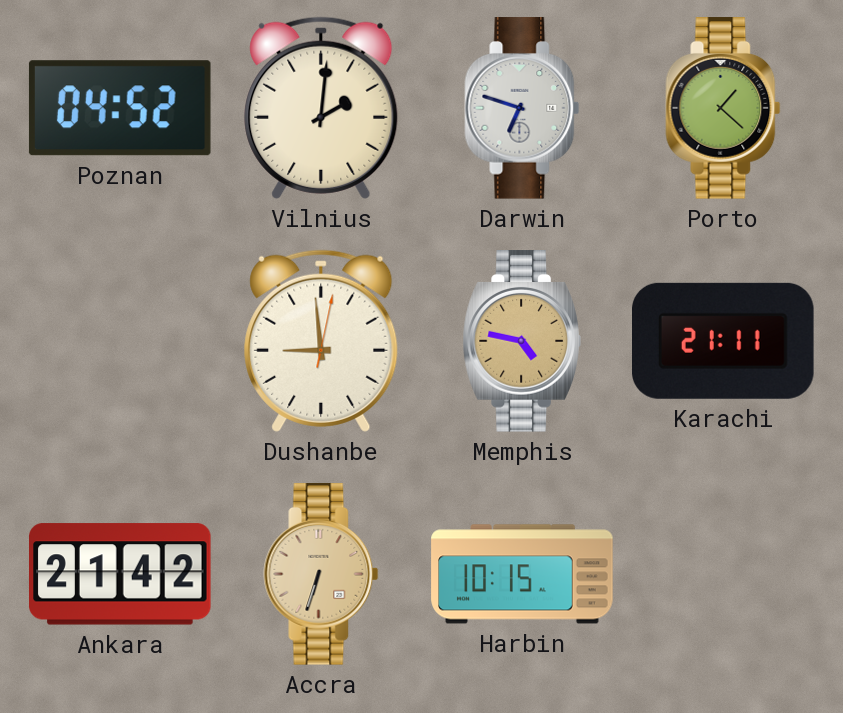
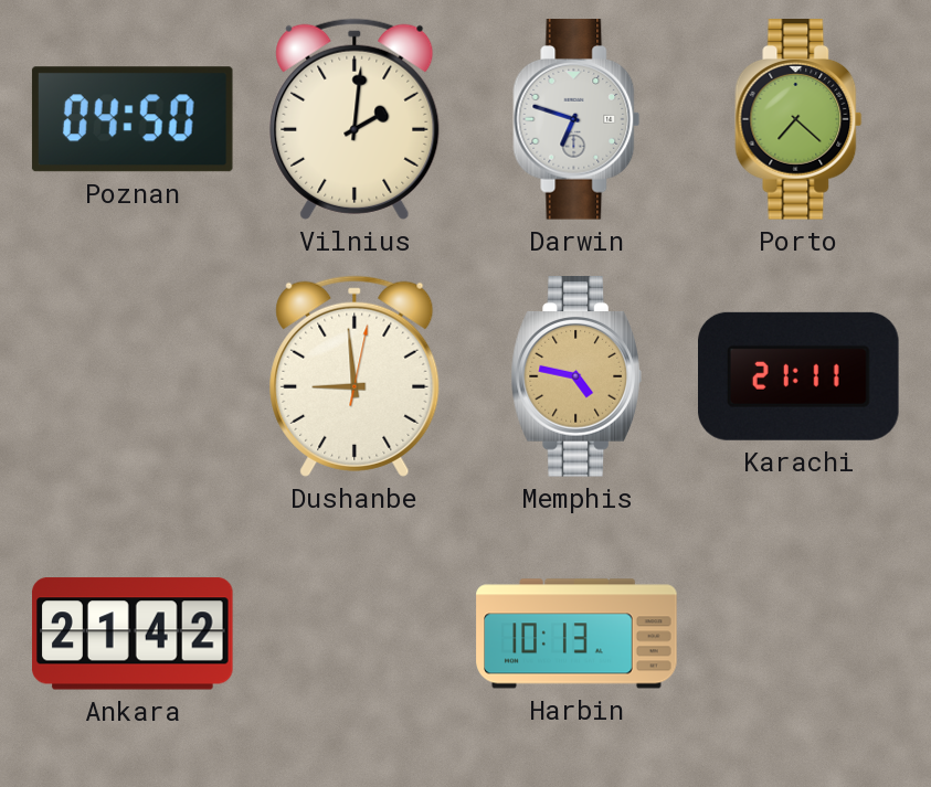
Poznan: 04:52 -> 04:50
Porto: 1:22 -> 7:22
Accra: 6:33 -> none
Harbin: 10:15 -> 10:13
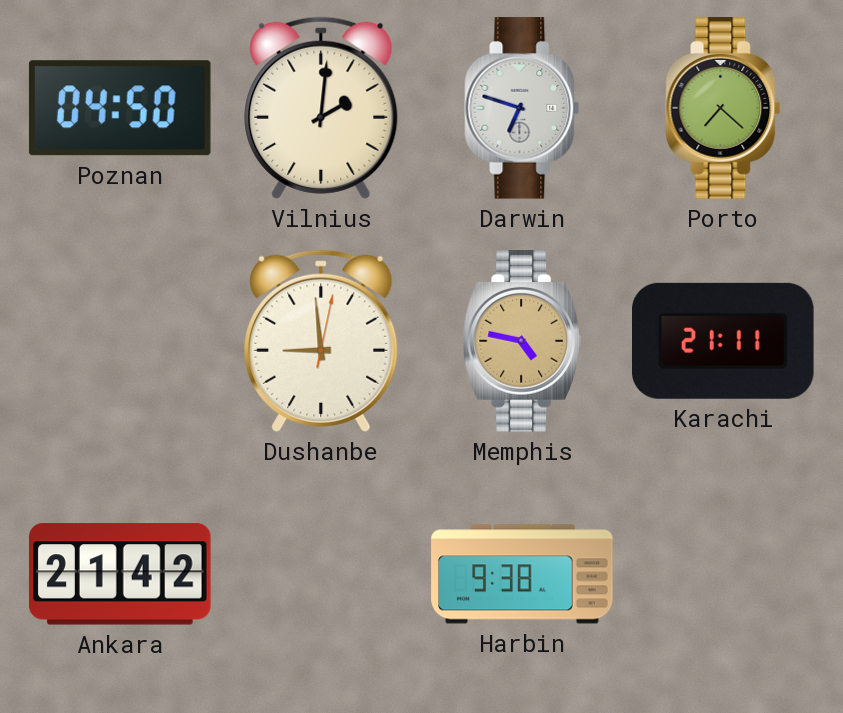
Harbin: 10:13 -> 9:38
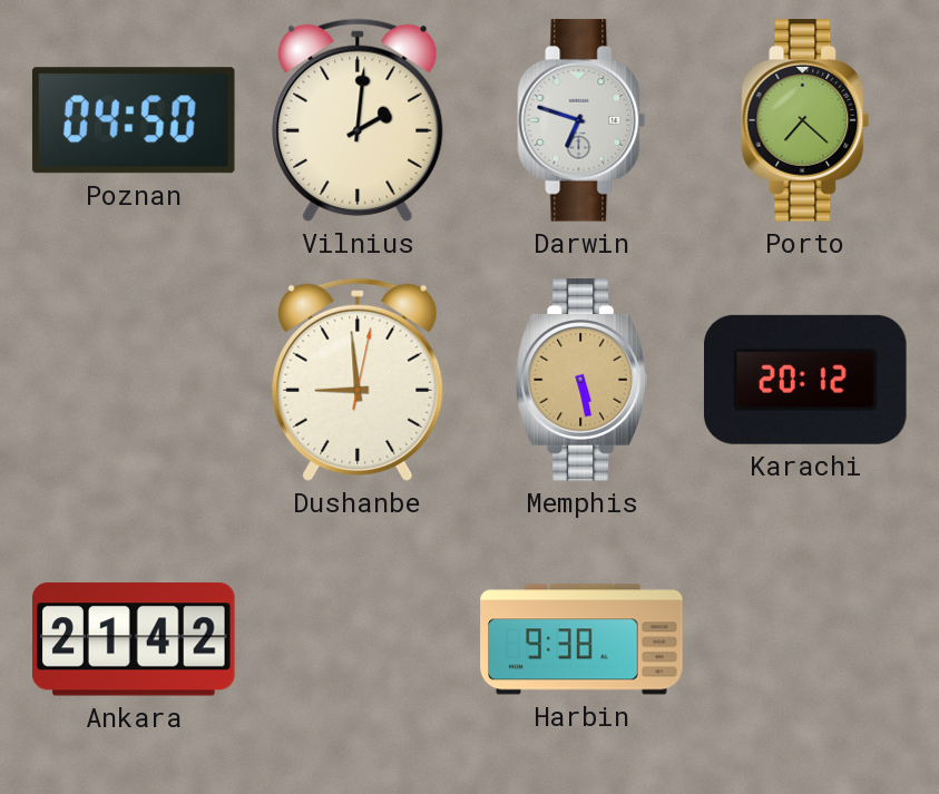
Memphis: 4:47 -> 5:28
Karachi: 21:11 -> 20:12
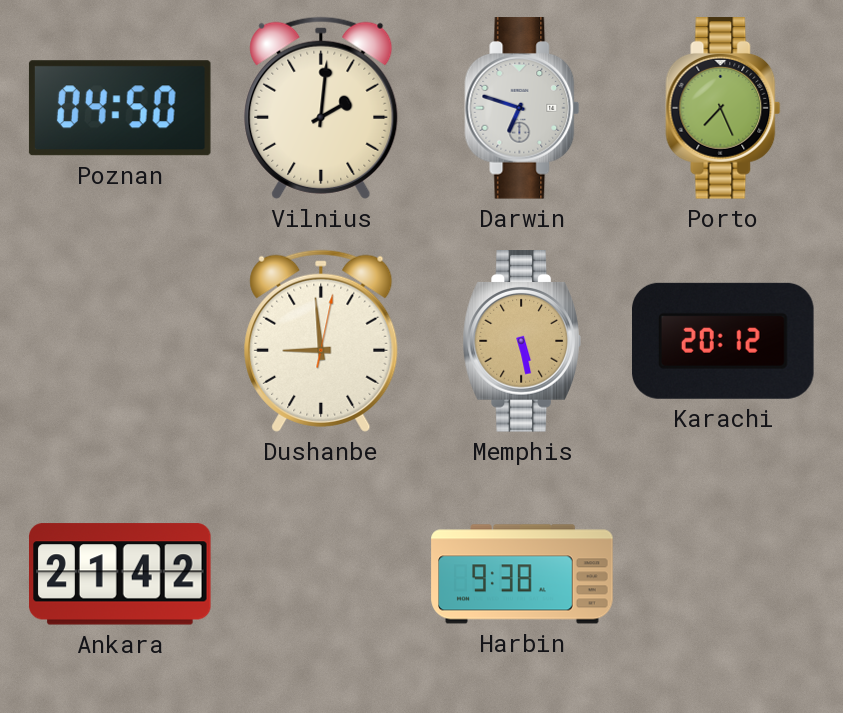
Porto: 7:22 -> 7:26
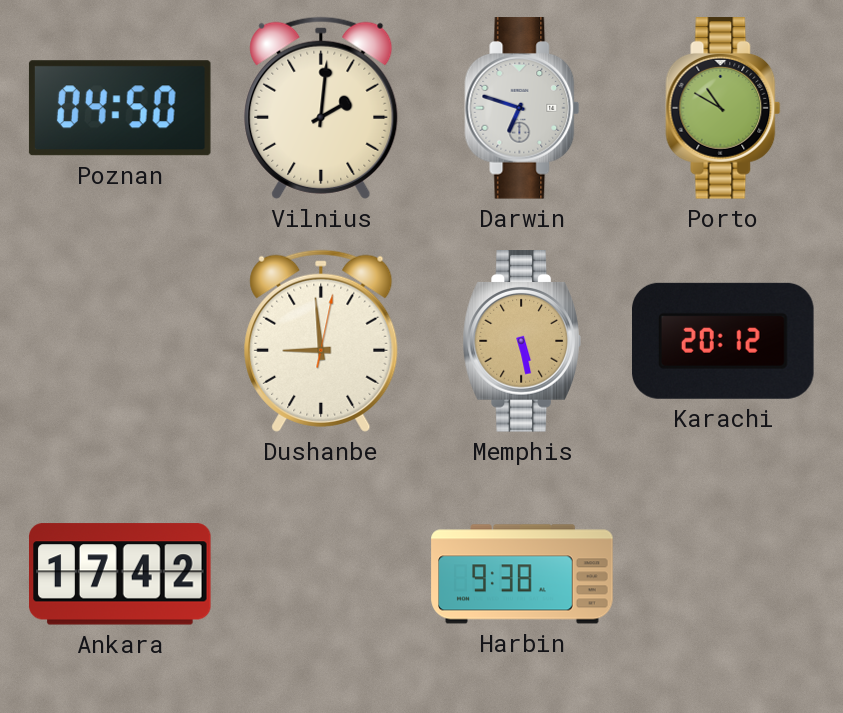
Porto: 7:26 -> 10:50
Ankara: 21:42 -> 17:42
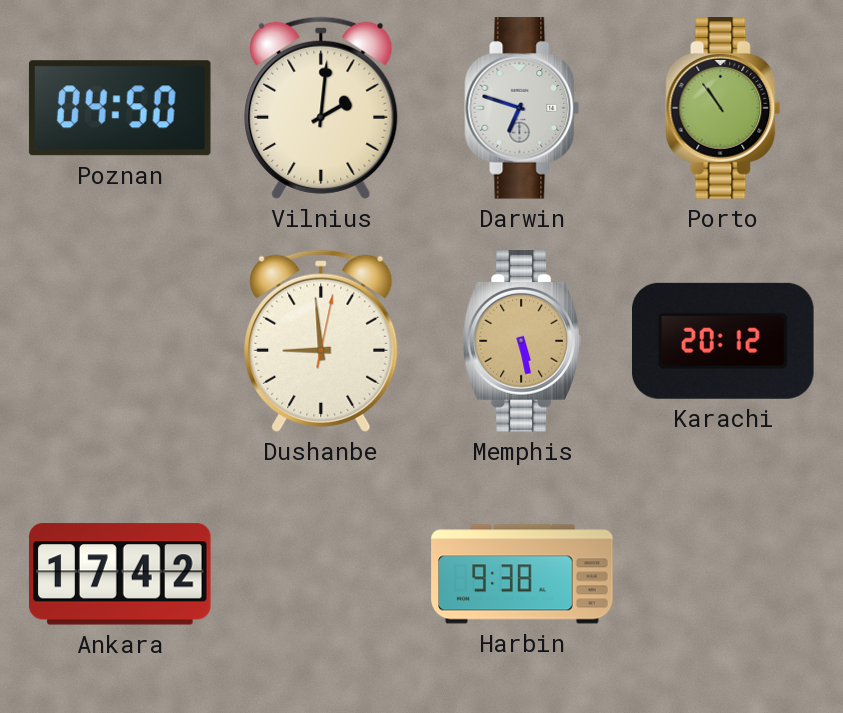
Porto: 10:50 -> 10:54
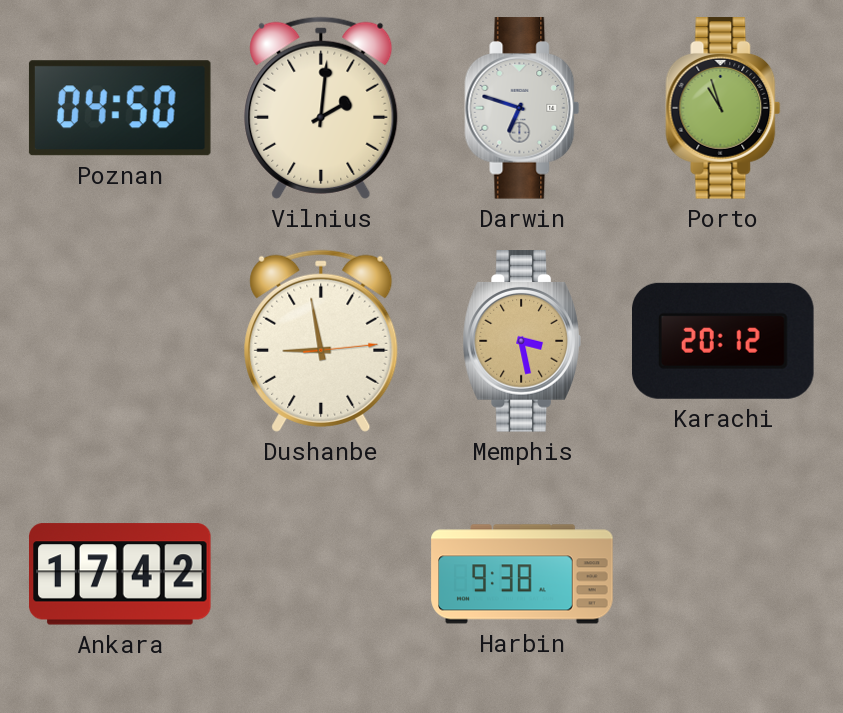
Porto: 10:54 -> 10:57
Dushanbe: 8:59 -> 8:58
Memphis: 5:28 -> 3:28
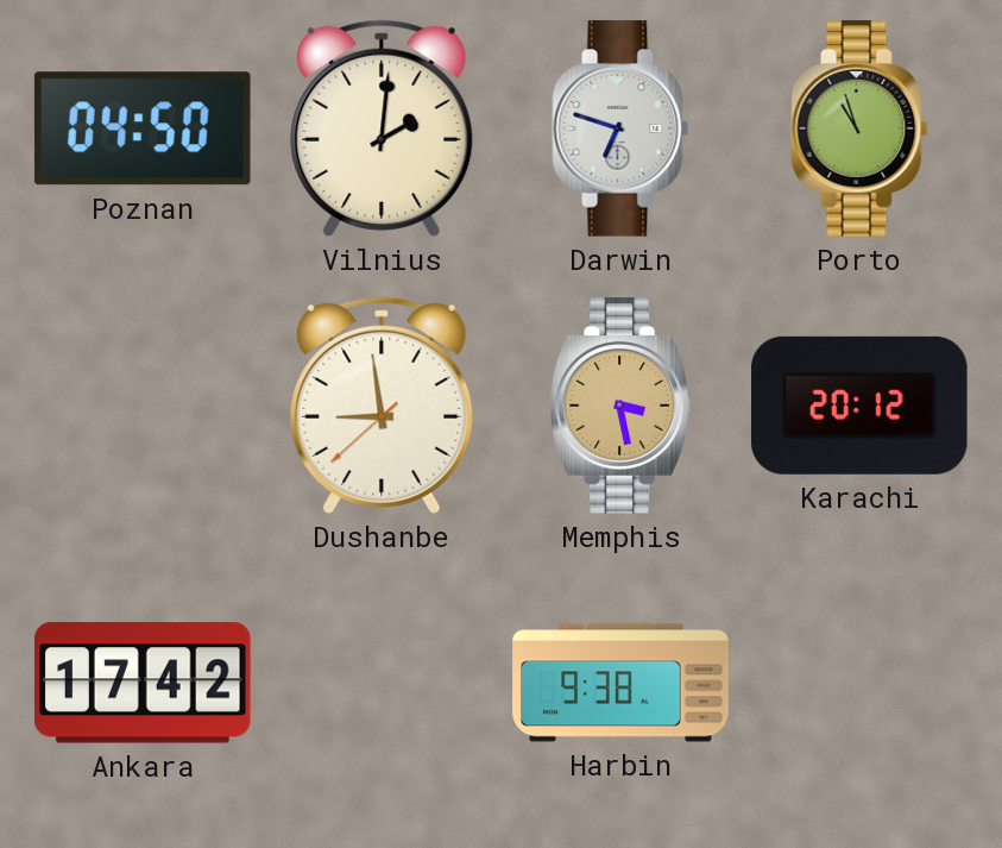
Dushanbe: 8:58:14 -> 8:58:38
